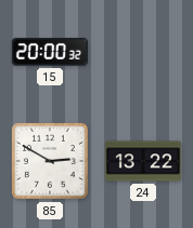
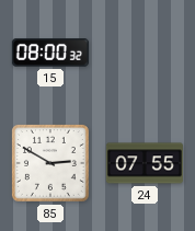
15: 20:00 -> 08:00
24: 13:22 -> 07:55
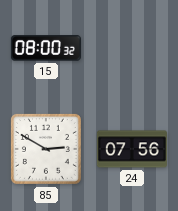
24: 07:55 -> 07:56
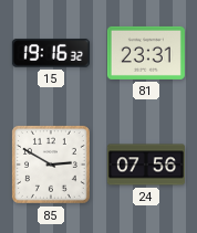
15: 08:00 -> 19:16
81: none -> 23:31
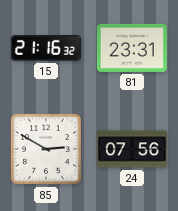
15: 19:16 -> 21:16
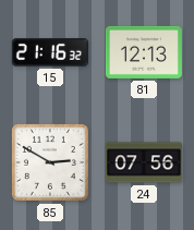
81: 23:31 -> 12:13
